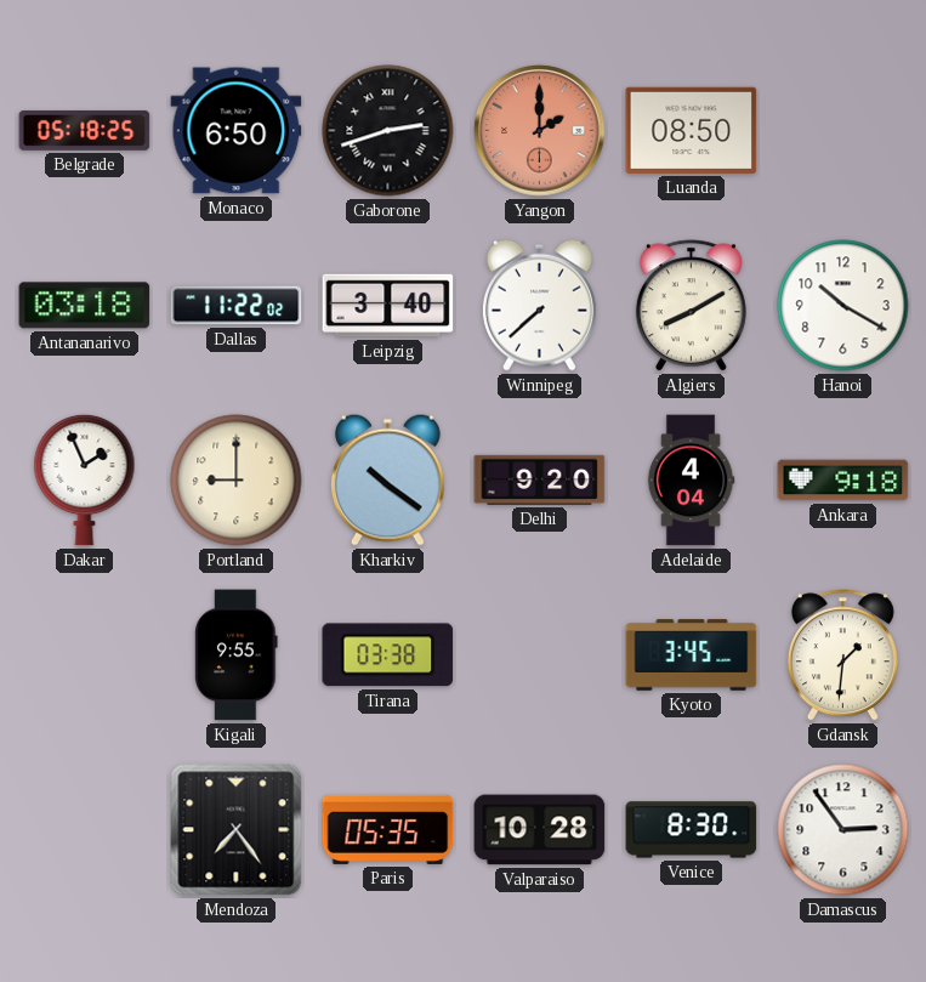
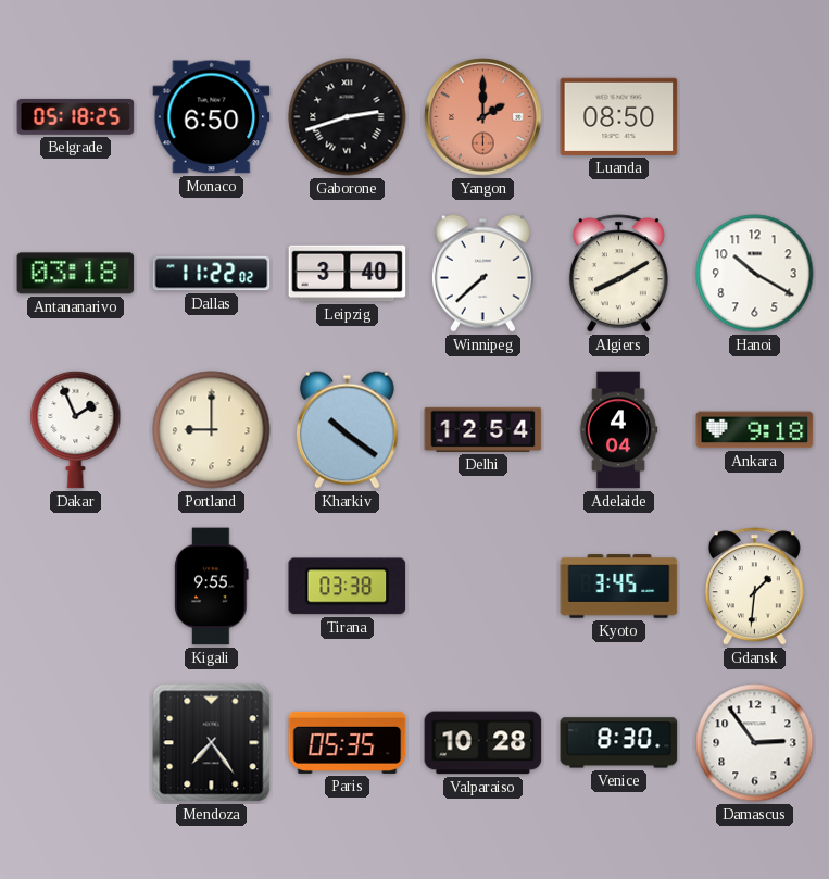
Delhi: 9:20 -> 12:54
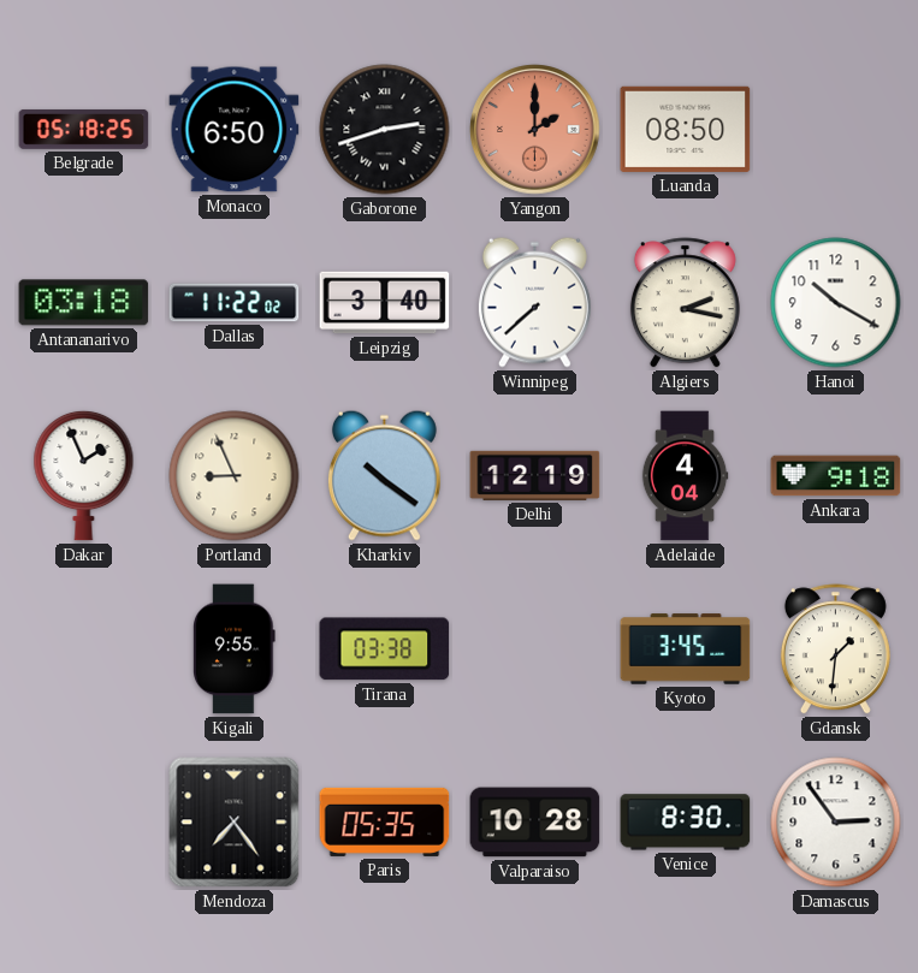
Algiers: 8:10 -> 2:17
Portland: 9:00 -> 8:56
Delhi: 12:54 -> 12:19
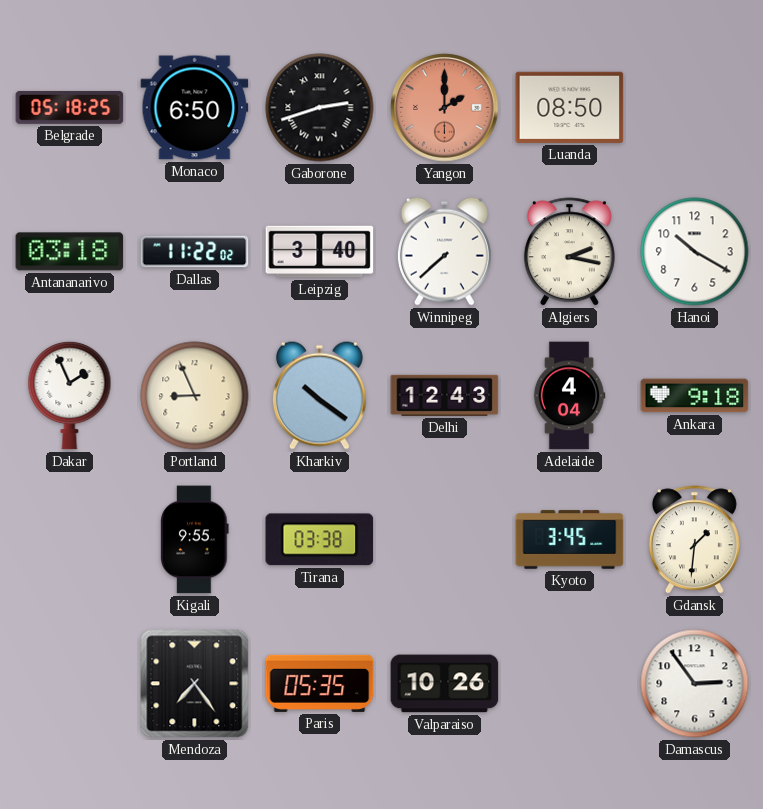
Delhi: 12:19 -> 12:43
Valparaiso: 10:28 -> 10:26
Venice: 8:30 -> none
